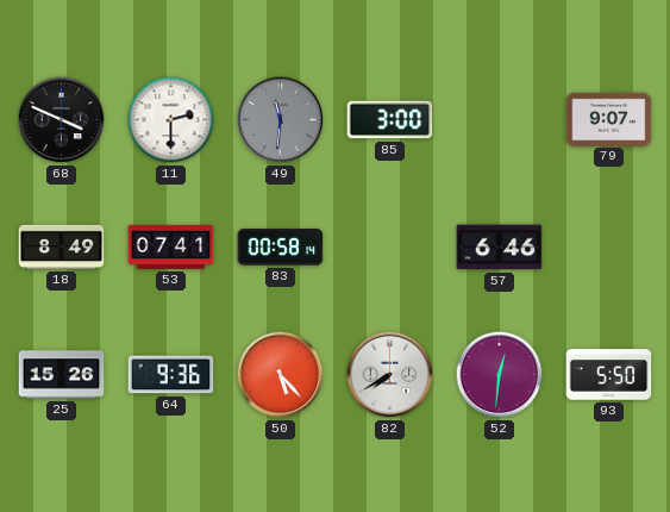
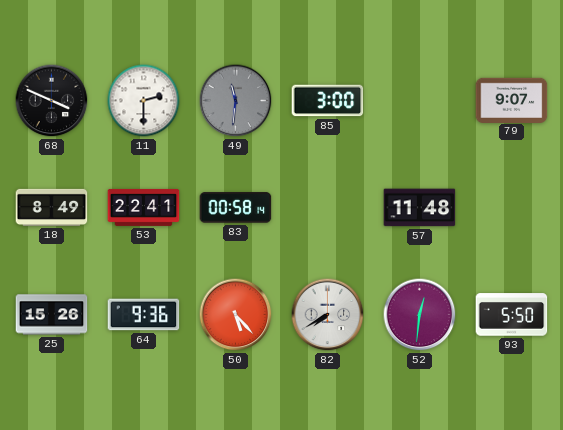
53: 07:41 -> 22:41
57: 6:46 -> 11:48
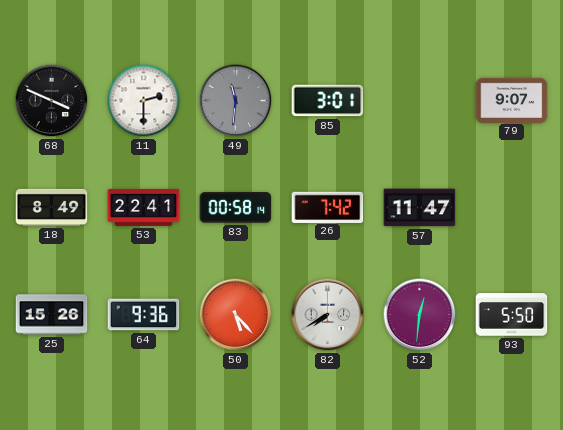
85: 3:00 -> 3:01
26: none -> 7:42
57: 11:48 -> 11:47
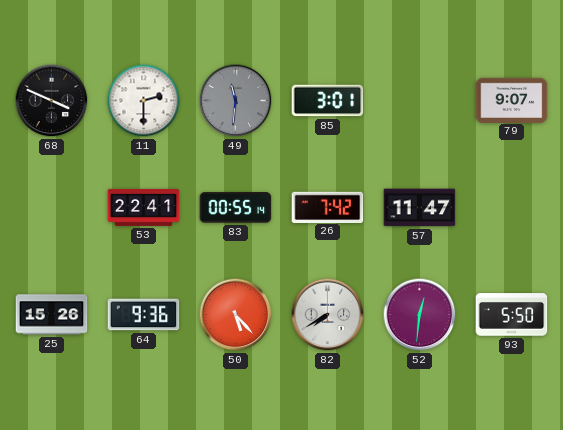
18: 8:49 -> none
83: 00:58 -> 00:55
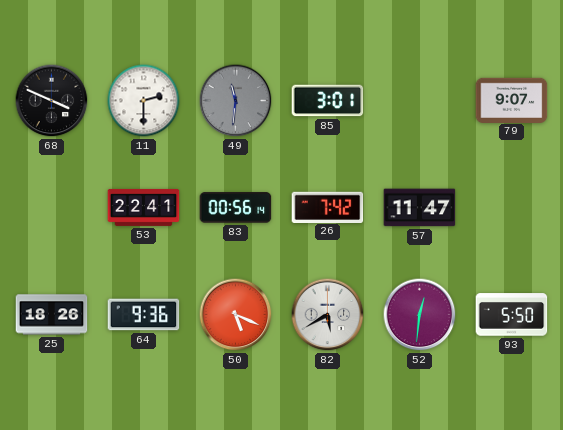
83: 00:55 -> 00:56
25: 15:26 -> 18:26
50: 5:23 -> 5:19
82: 7:40 -> 5:40
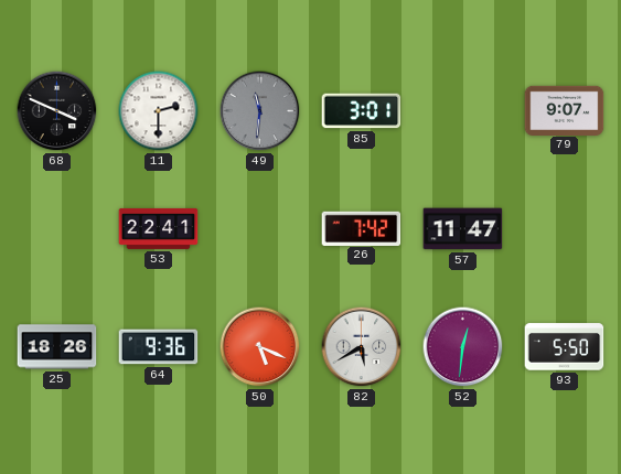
83: 00:56 -> none
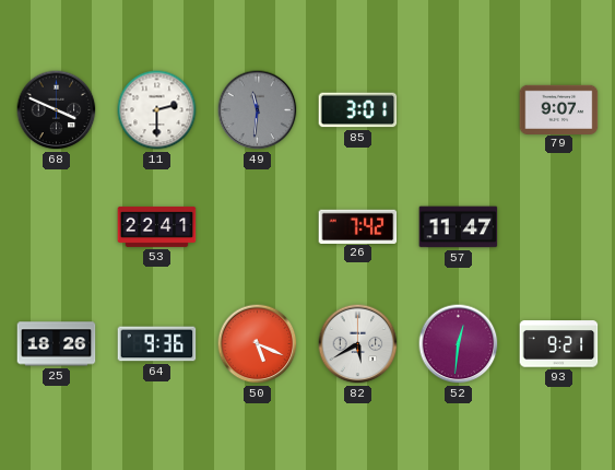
93: 5:50 -> 9:21
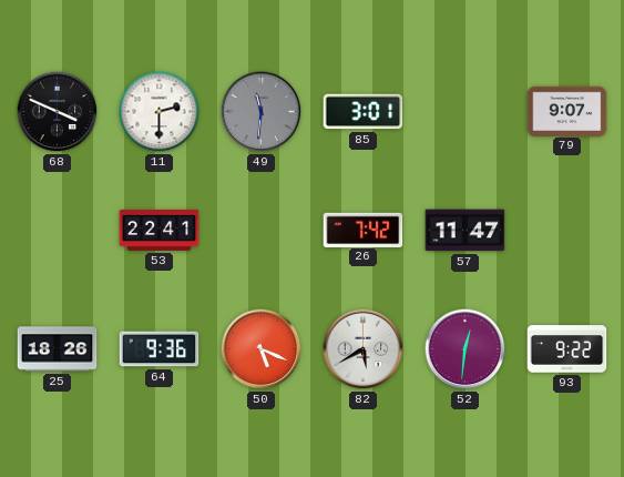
93: 9:21 -> 9:22
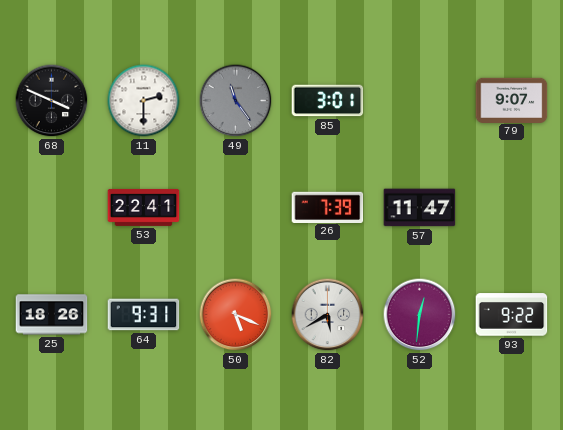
49: 11:31 -> 11:24
26: 7:42 -> 7:39
64: 9:36 -> 9:31
